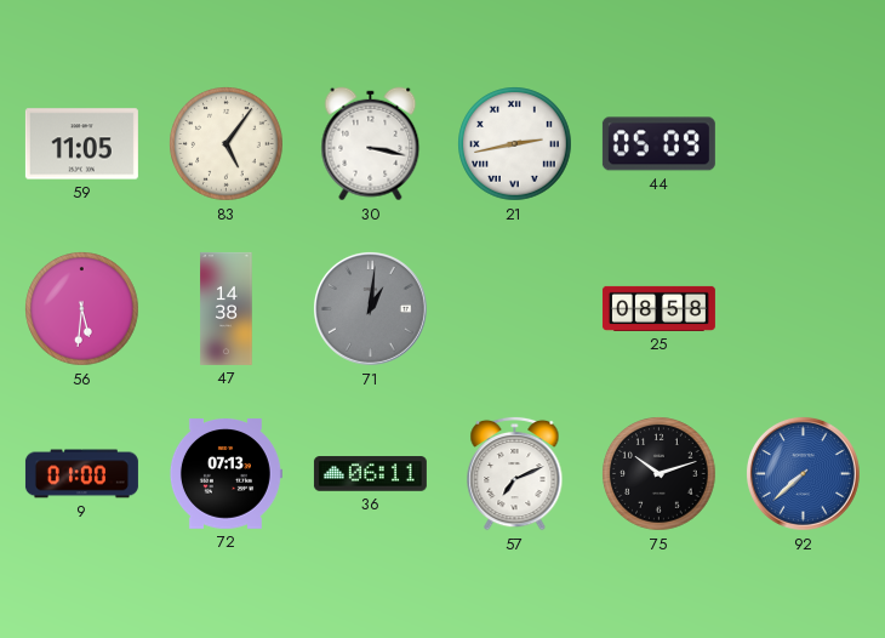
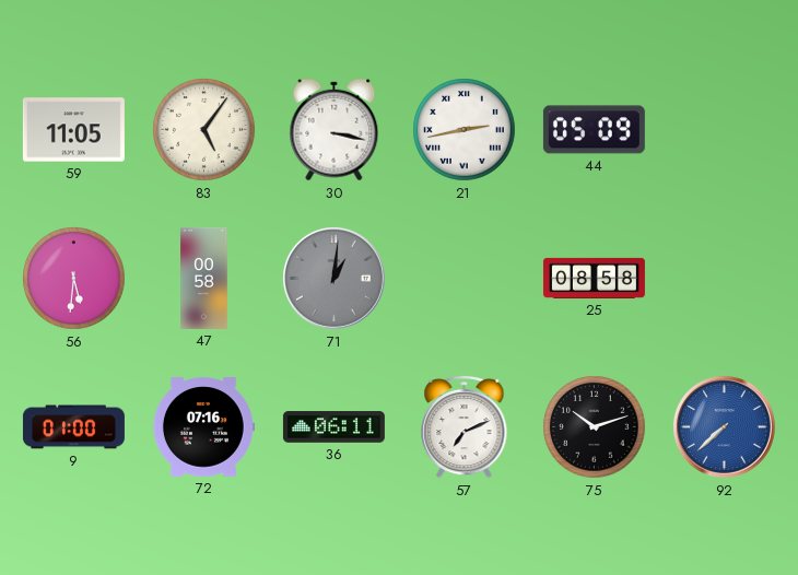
47: 14:38 -> 00:58
72: 07:13 -> 07:16
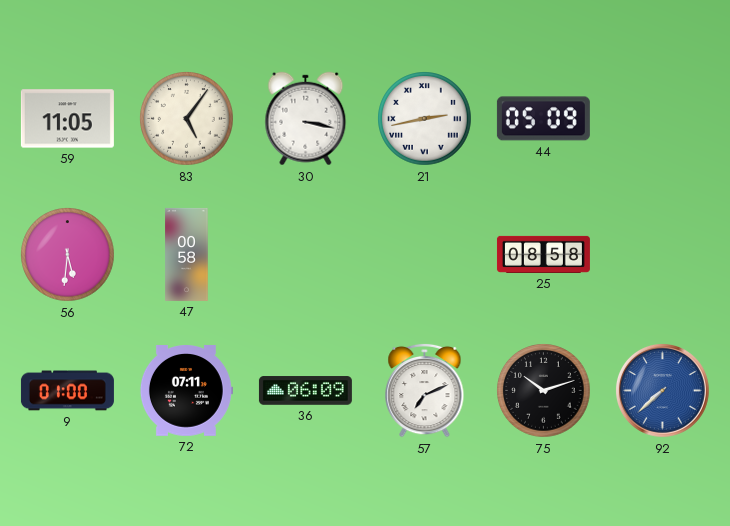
71: 1:01 -> none
72: 07:16 -> 07:11
36: 06:11 -> 06:09
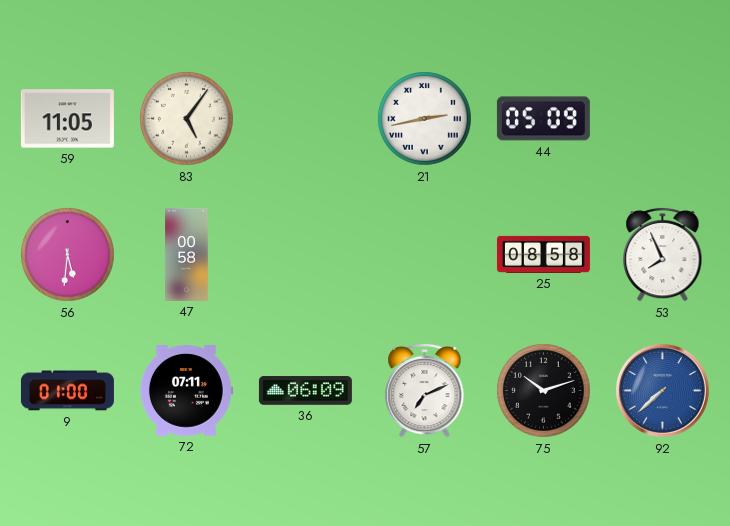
30: 3:17 -> none
53: none -> 7:56
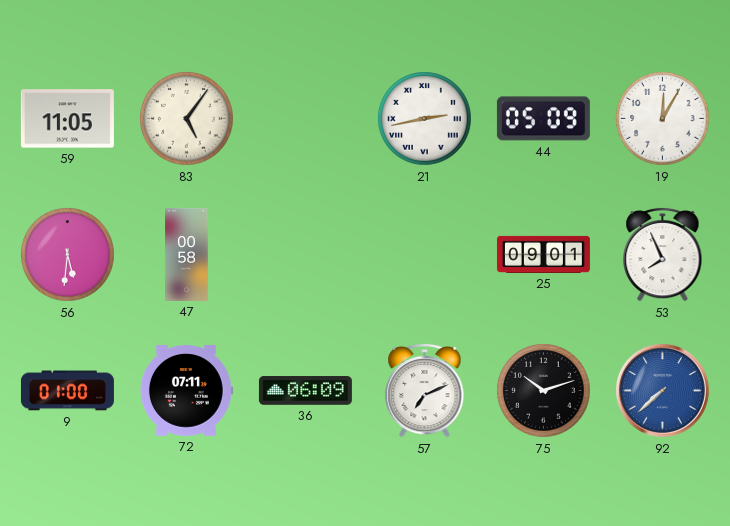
19: none -> 12:05
25: 08:58 -> 09:01
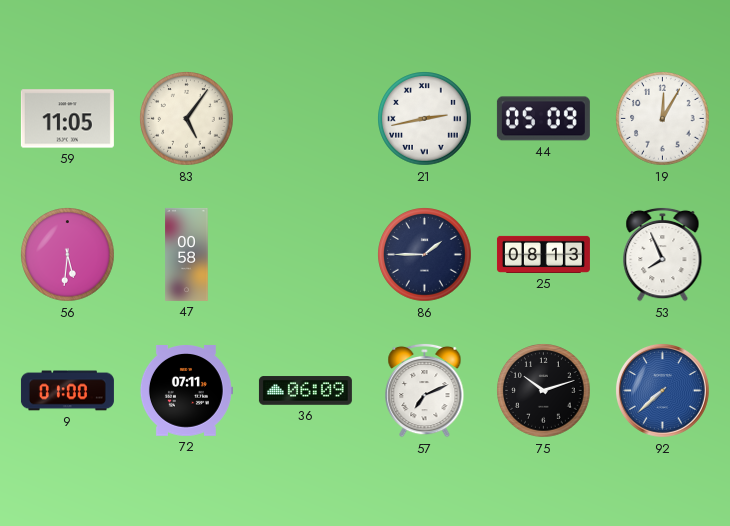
86: none -> 1:45
25: 09:01 -> 08:13
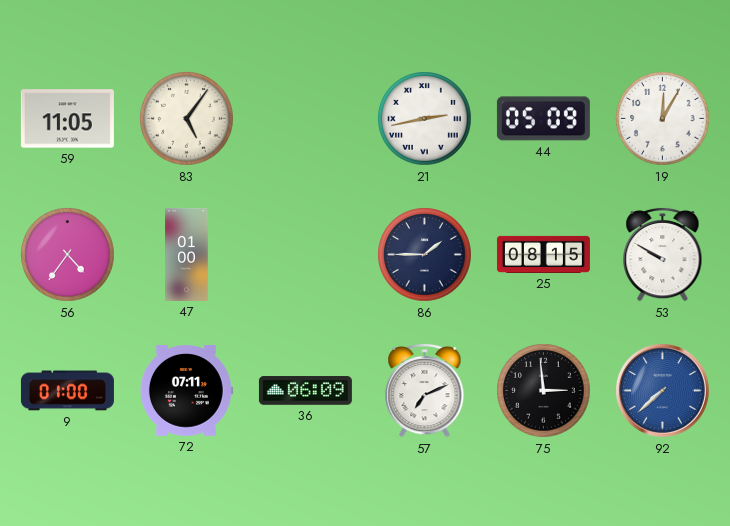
56: 5:31 -> 4:36
47: 00:58 -> 01:00
25: 08:13 -> 08:15
53: 7:56 -> 9:50
75: 10:12 -> 2:59
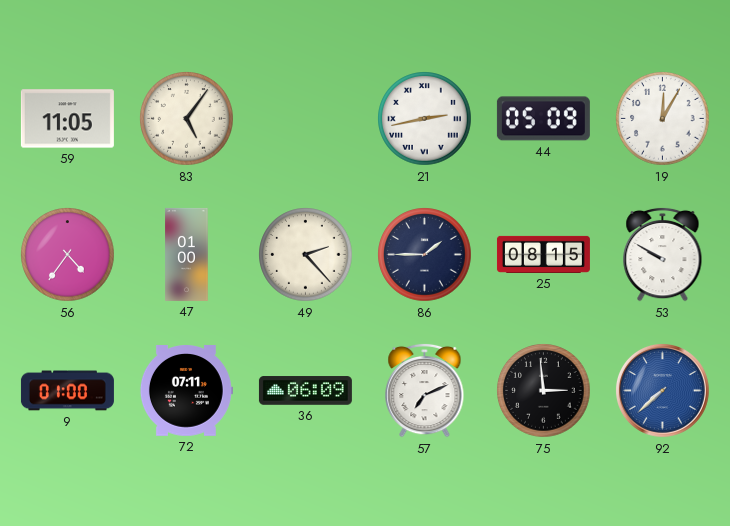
49: none -> 2:23
